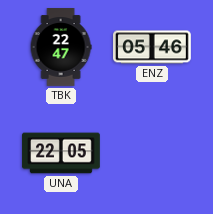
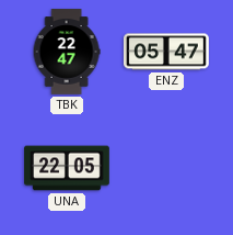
ENZ: 05:46 -> 05:47
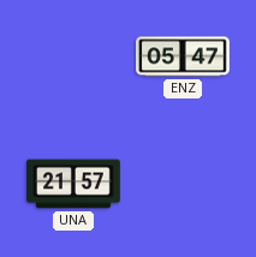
TBK: 22:47 -> none
UNA: 22:05 -> 21:57
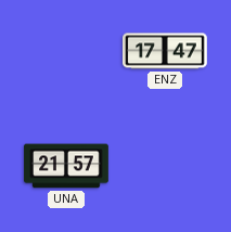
ENZ: 05:47 -> 17:47
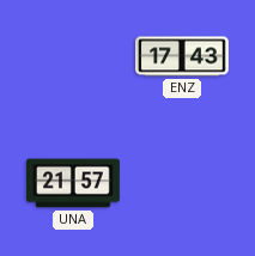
ENZ: 17:47 -> 17:43
